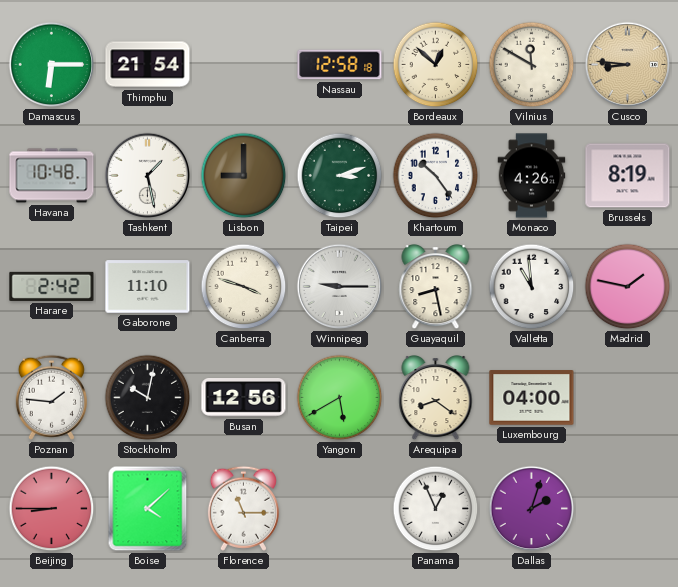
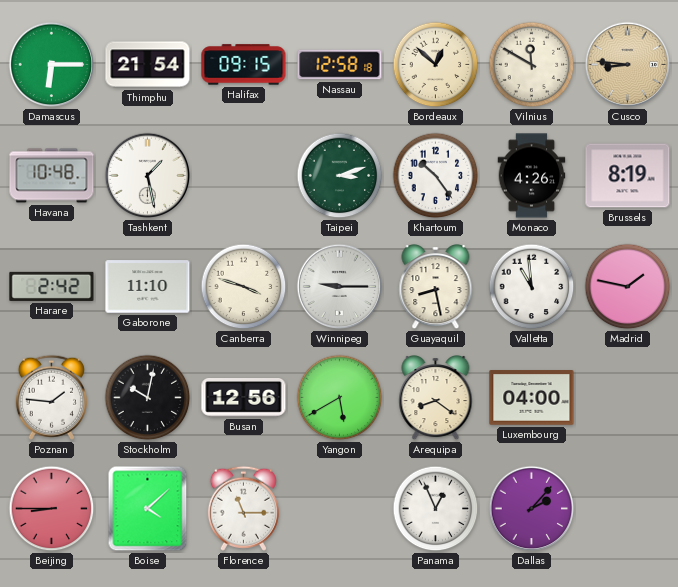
Halifax: none -> 09:15
Lisbon: 9:00 -> none
Dallas: 2:03 -> 2:07
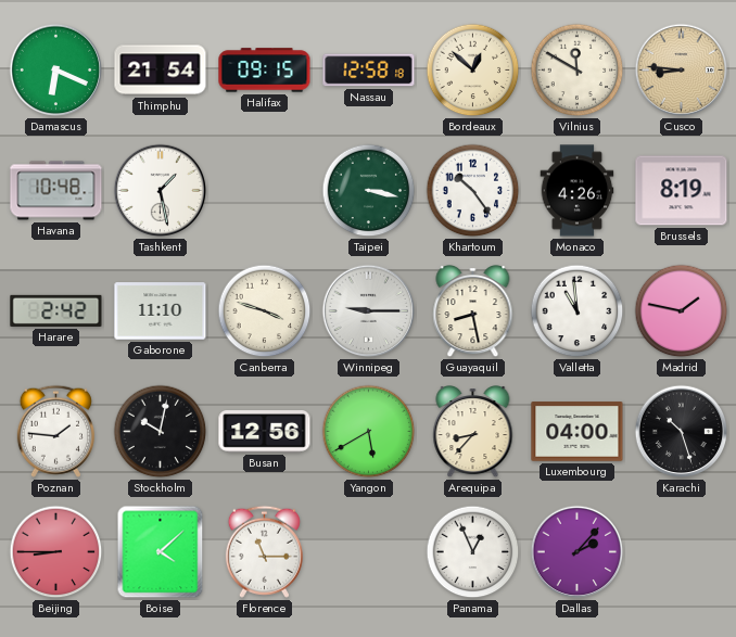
Damascus: 6:15 -> 6:19
Taipei: 3:12 -> 3:17
Arequipa: 8:21 -> 8:37
Karachi: none -> 10:27
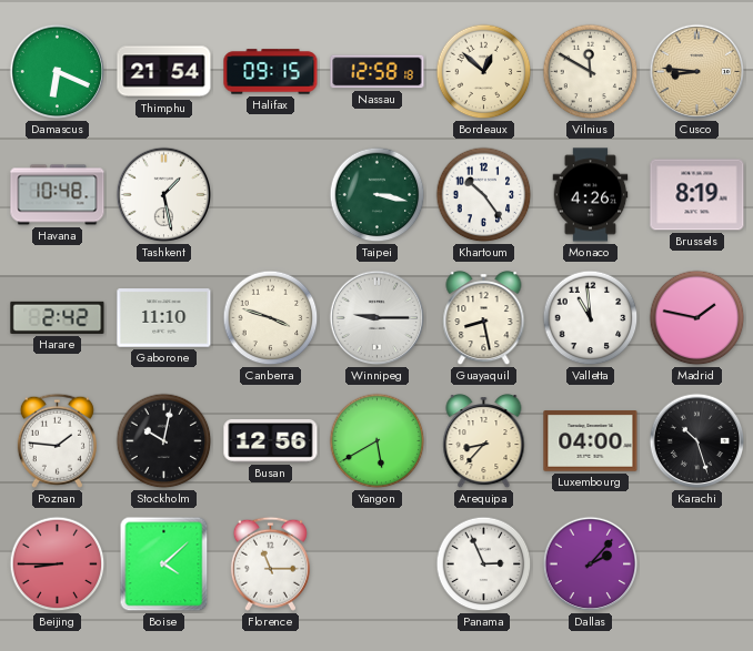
Panama: 12:56 -> 2:56
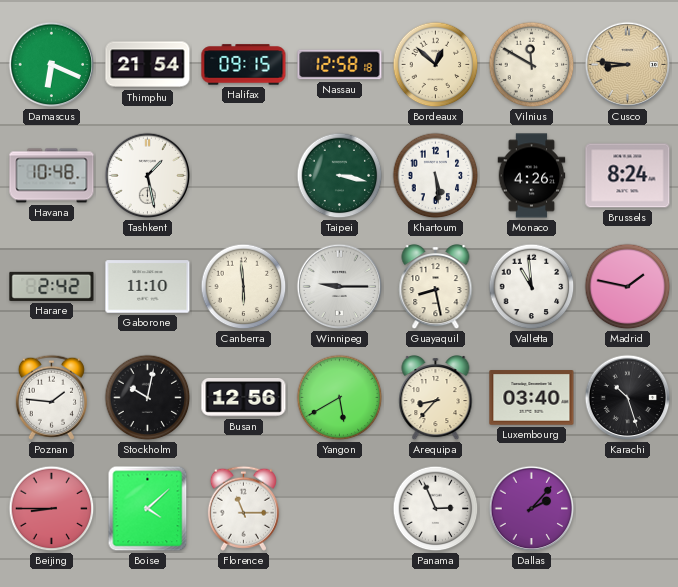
Khartoum: 10:24 -> 5:29
Brussels: 8:19 -> 8:24
Canberra: 3:48 -> 5:59
Luxembourg: 04:00 -> 03:40
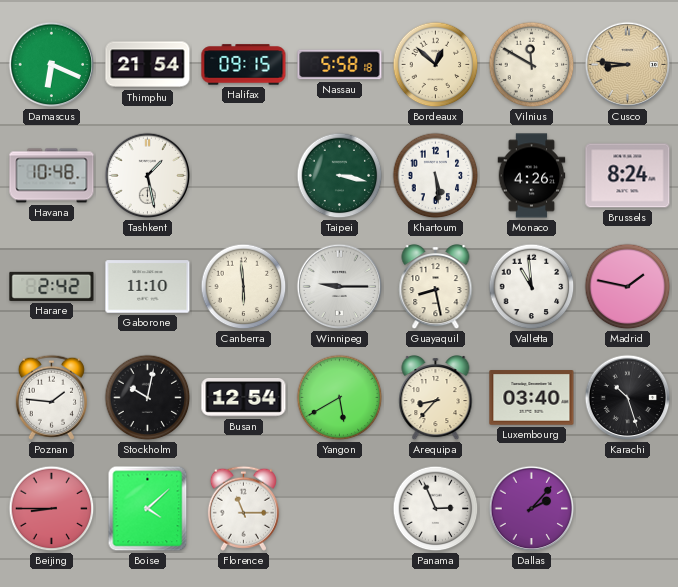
Nassau: 12:58 -> 5:58
Busan: 12:56 -> 12:54
